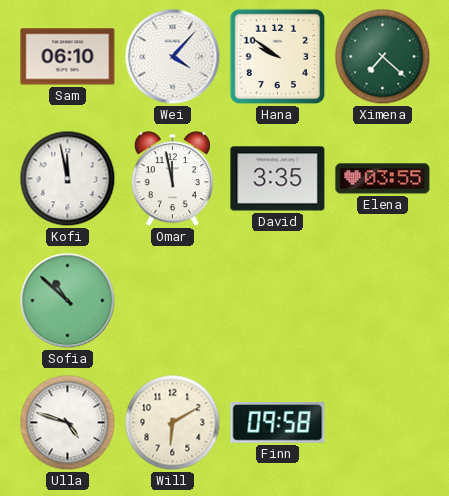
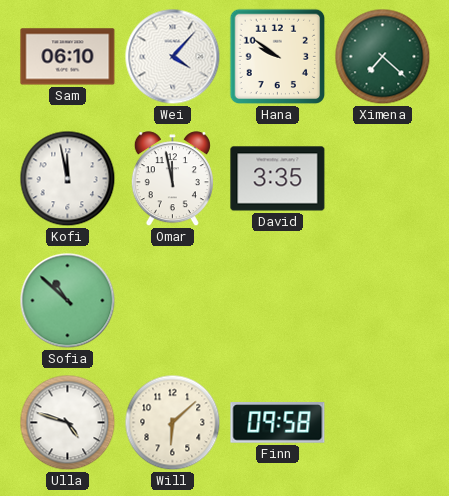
Elena: 03:55 -> none
Will: 6:10 -> 6:08
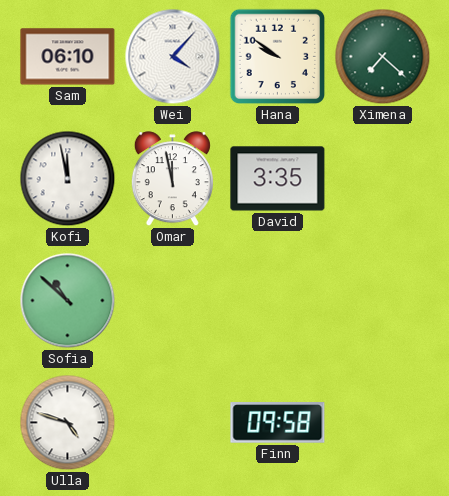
Will: 6:08 -> none
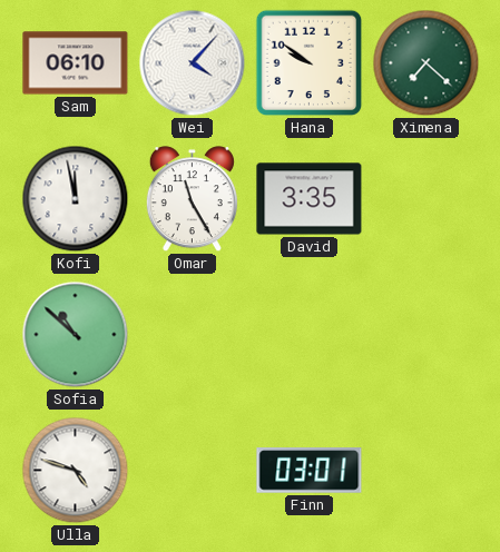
Omar: 11:58 -> 11:25
Finn: 09:58 -> 03:01
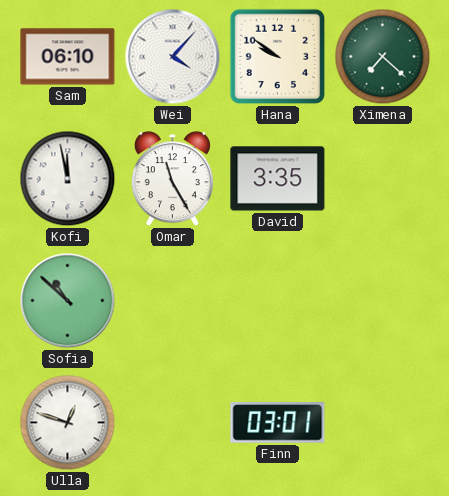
Ulla: 4:48 -> 12:48
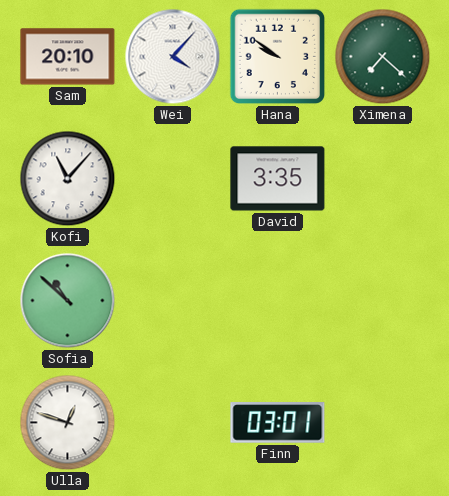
Sam: 06:10 -> 20:10
Kofi: 11:58 -> 11:07
Omar: 11:25 -> none
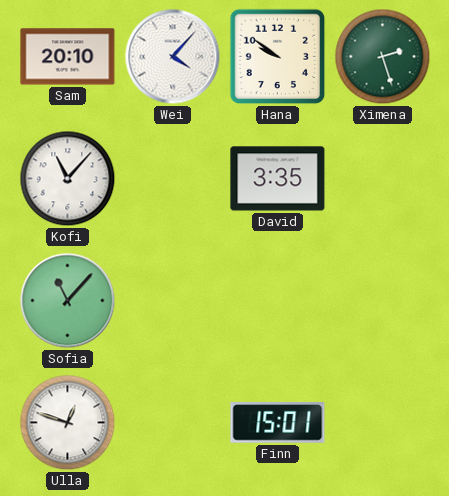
Ximena: 7:22 -> 2:27
Sofia: 10:52 -> 11:07
Finn: 03:01 -> 15:01
